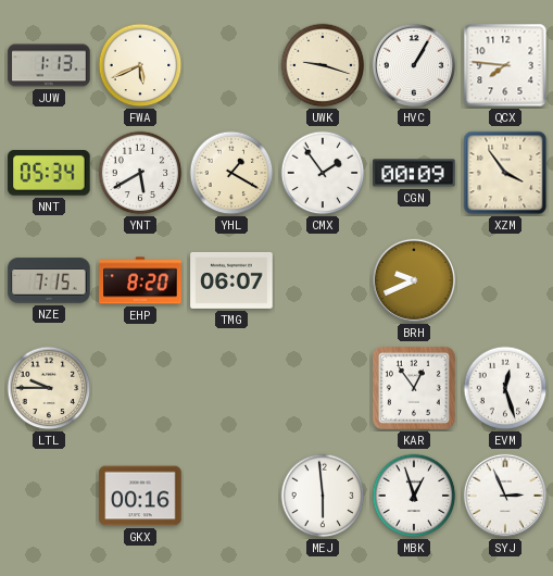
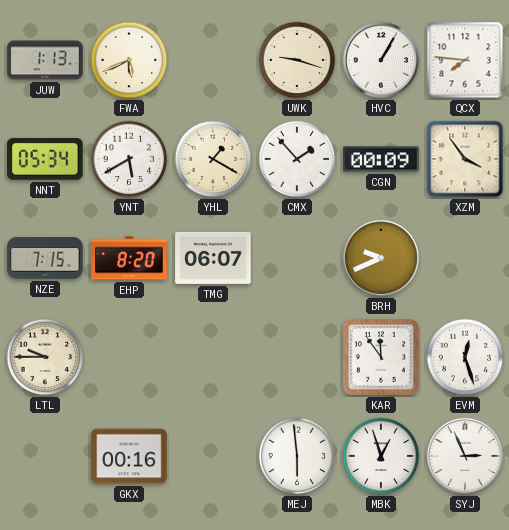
CMX: 1:54 -> 1:53
KAR: 12:54 -> 11:54
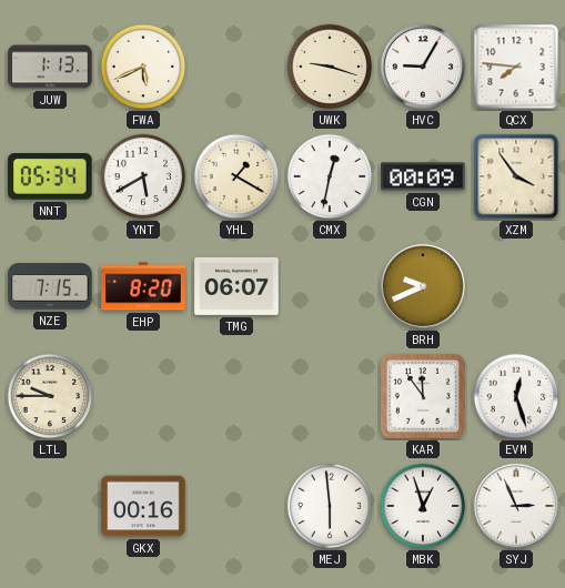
HVC: 1:05 -> 9:05
CMX: 1:53 -> 12:32
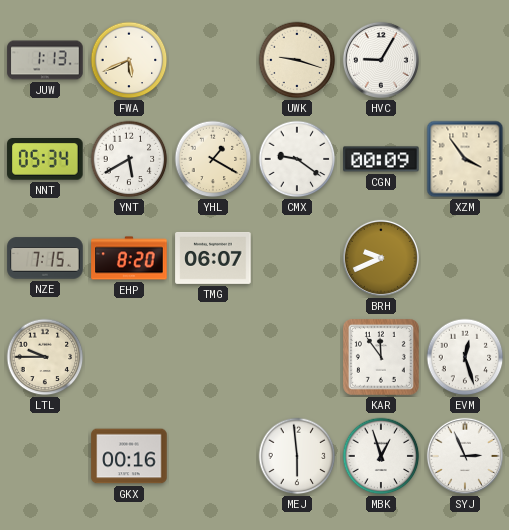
QCX: 7:46 -> none
CMX: 12:32 -> 9:21
